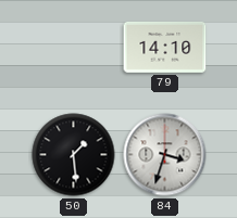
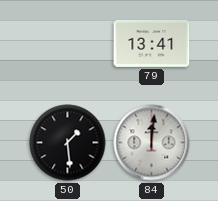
79: 14:10 -> 13:41
84: 3:33 -> 12:01
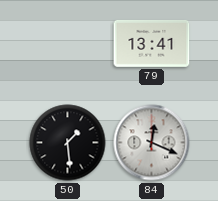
84: 12:01 -> 12:19
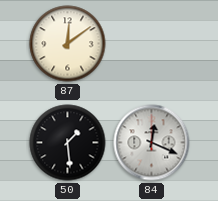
87: none -> 12:09
79: 13:41 -> none
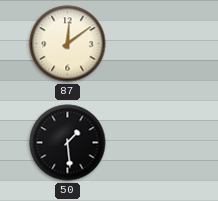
84: 12:19 -> none
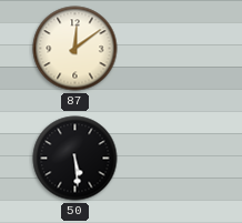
50: 1:29 -> 5:29
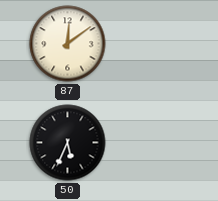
50: 5:29 -> 5:34
